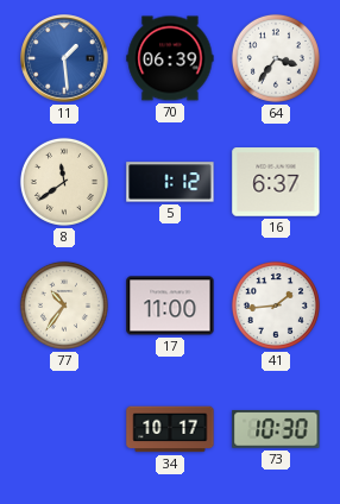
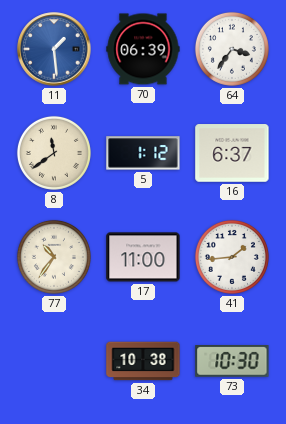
34: 10:17 -> 10:38
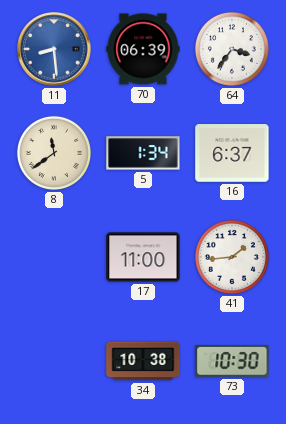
11: 1:29 -> 8:29
5: 1:12 -> 1:34
77: 10:36 -> none
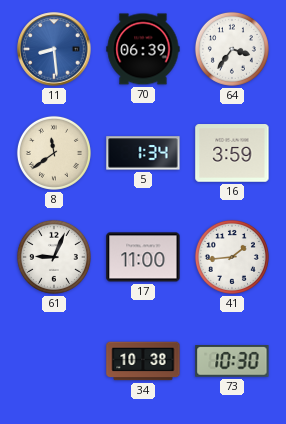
16: 6:37 -> 3:59
61: none -> 9:04
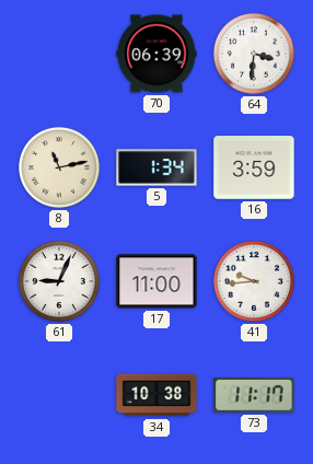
11: 8:29 -> none
64: 3:36 -> 3:31
8: 11:39 -> 11:13
41: 1:44 -> 9:44
73: 10:30 -> 11:17
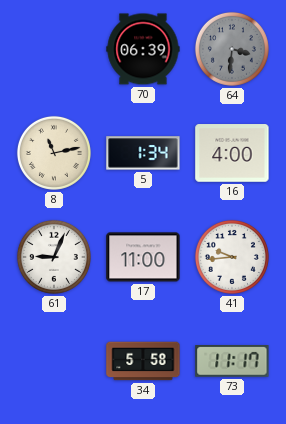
64 dial: white -> grey
16: 3:59 -> 4:00
34: 10:38 -> 5:58
